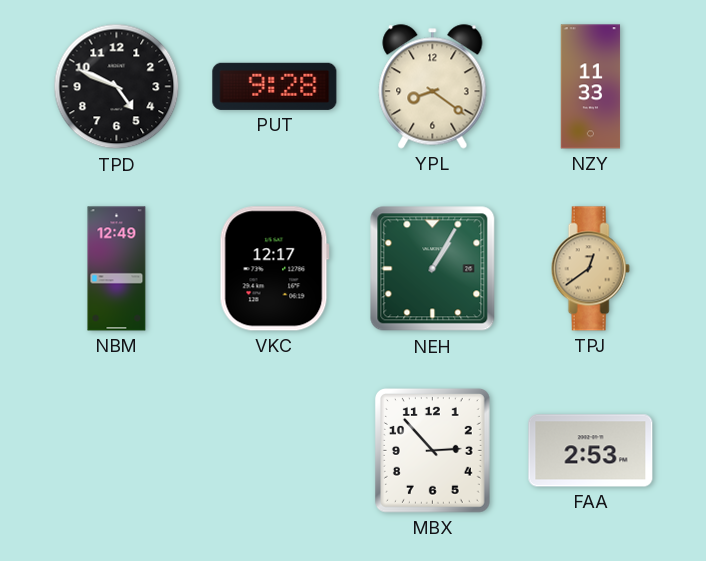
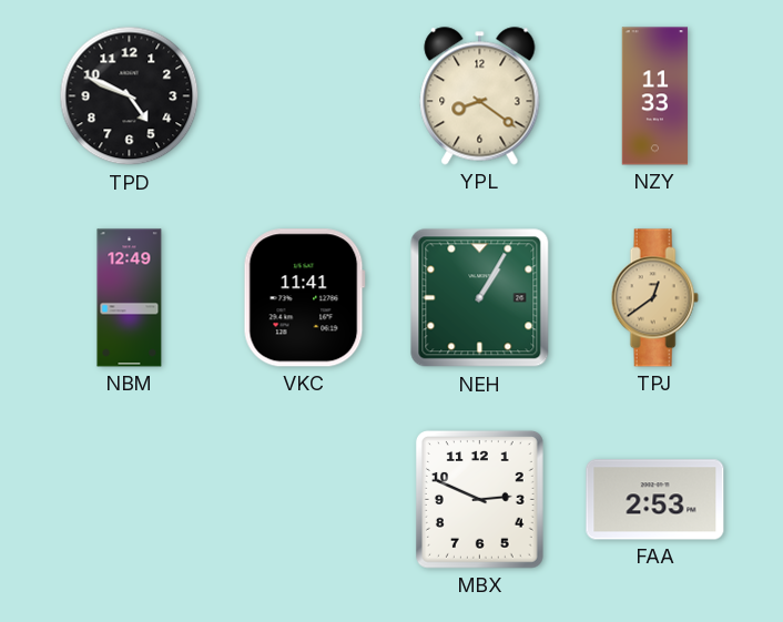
PUT: 9:28 -> none
VKC: 12:17 -> 11:41
MBX: 2:53 -> 2:49
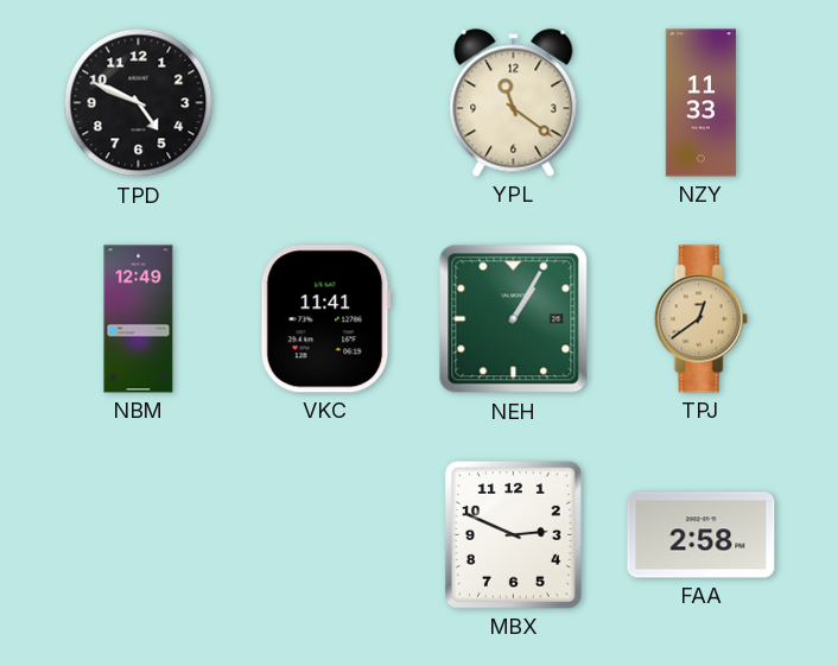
YPL: 8:21 -> 11:21
FAA: 2:53 -> 2:58
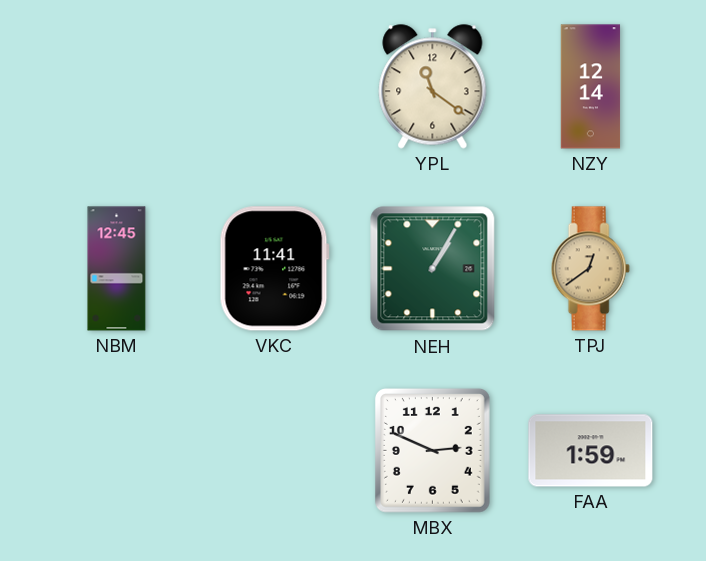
TPD: 4:49 -> none
NZY: 11:33 -> 12:14
NBM: 12:49 -> 12:45
FAA: 2:58 -> 1:59
